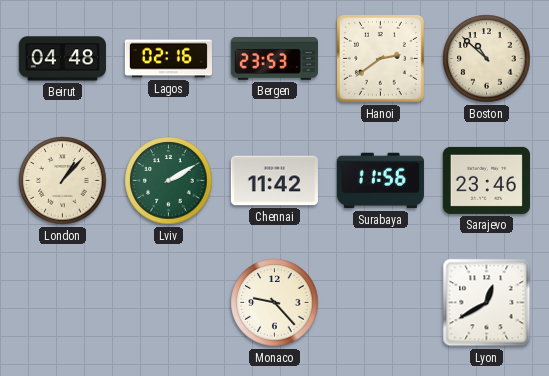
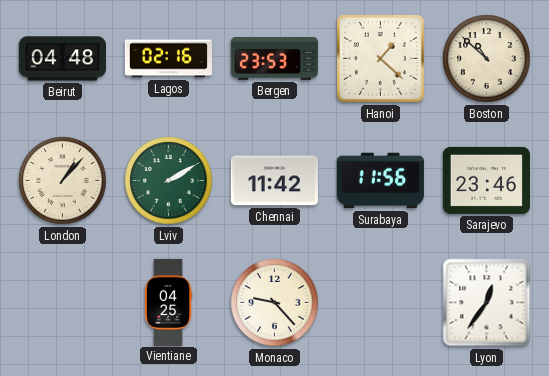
Hanoi: 2:39 -> 1:22
Vientiane: none -> 04:25
Lyon: 12:40 -> 12:36
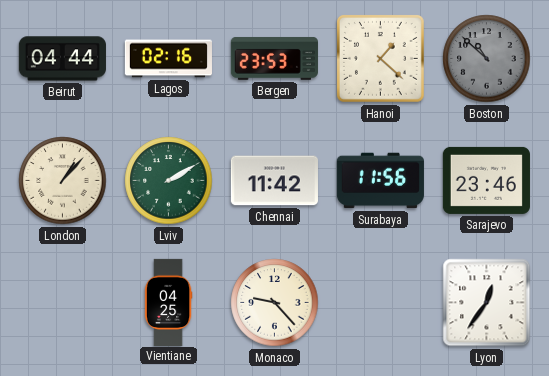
Beirut: 04:48 -> 04:44
Boston dial: cream -> grey
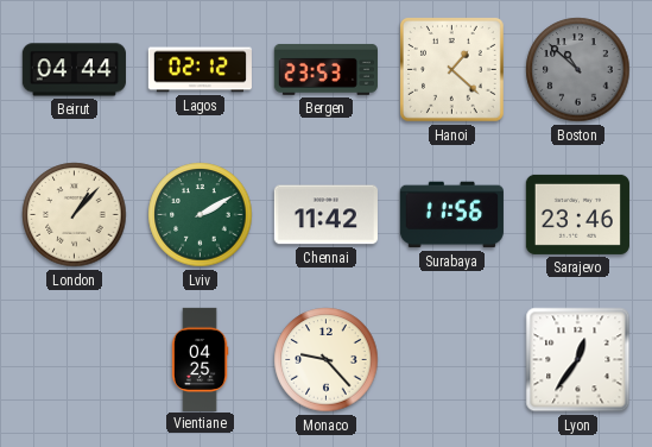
Lagos: 02:16 -> 02:12
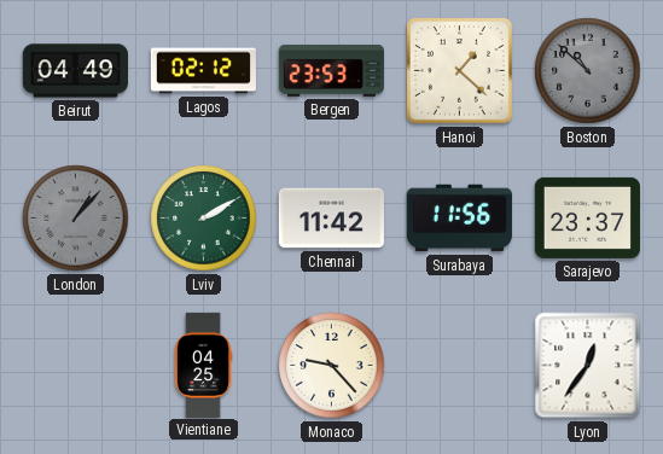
Beirut: 04:44 -> 04:49
London dial: cream -> grey
Sarajevo: 23:46 -> 23:37
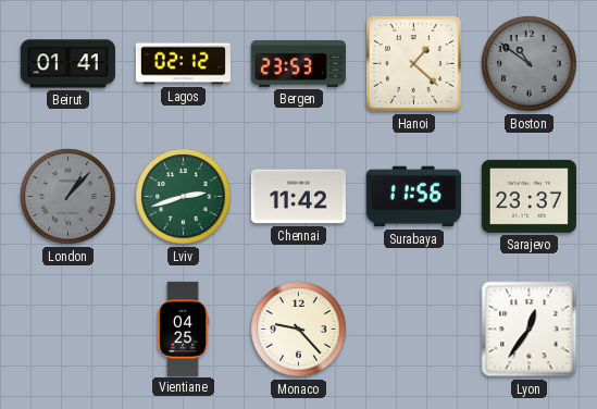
Beirut: 04:49 -> 01:41
Boston: 10:52 -> 10:51
Lviv: 2:10 -> 2:42
